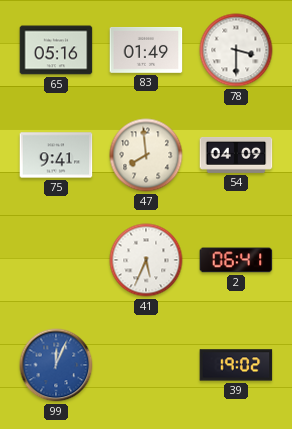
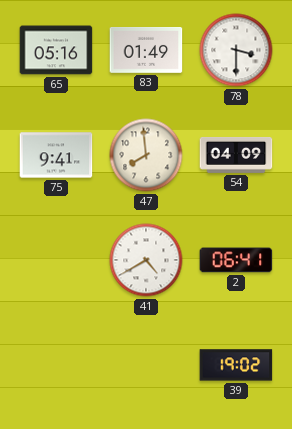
41: 5:34 -> 4:40
99: 12:04 -> none
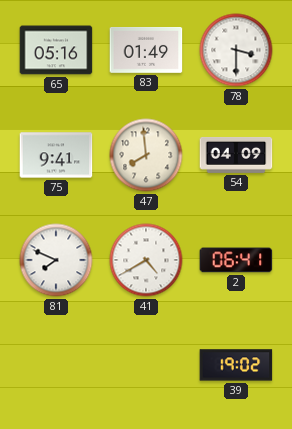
81: none -> 7:49
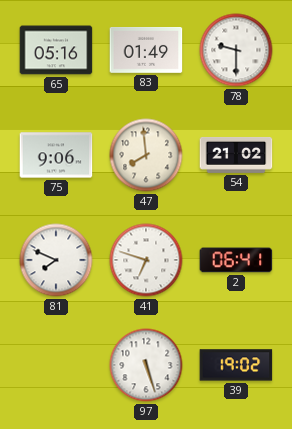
78: 3:30 -> 9:30
75: 9:41 -> 9:06
54: 04:09 -> 21:02
41: 4:40 -> 6:48
97: none -> 5:27
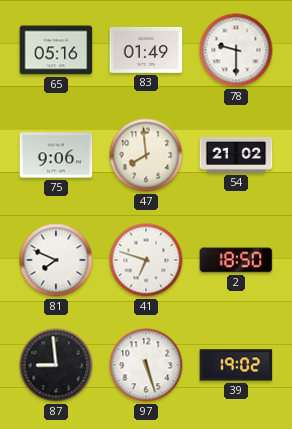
2: 06:41 -> 18:50
87: none -> 8:59
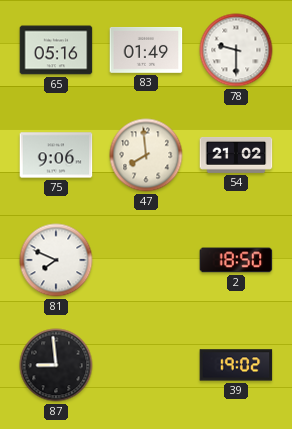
41: 6:48 -> none
97: 5:27 -> none
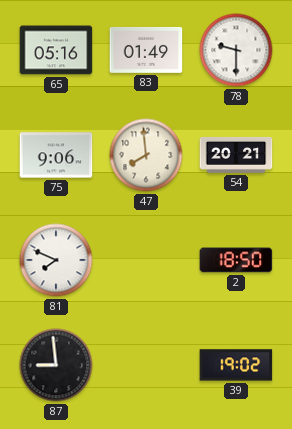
54: 21:02 -> 20:21
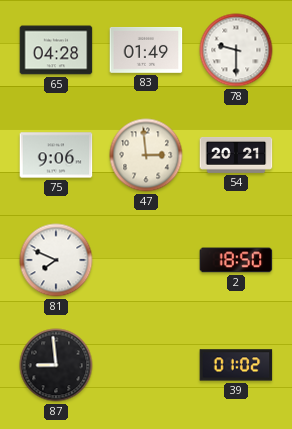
65: 05:16 -> 04:28
47: 7:59 -> 2:59
39: 19:02 -> 01:02
